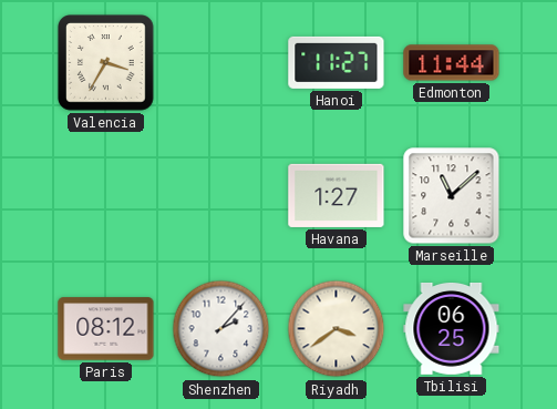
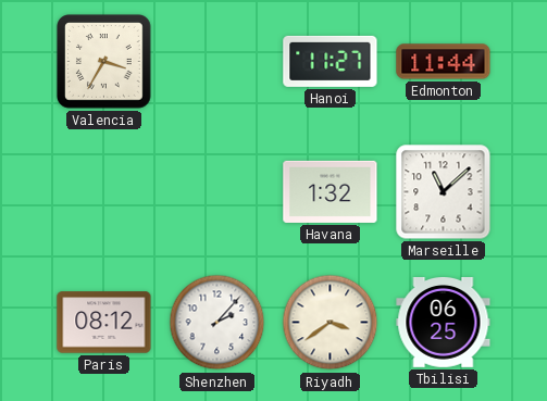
Havana: 1:27 -> 1:32
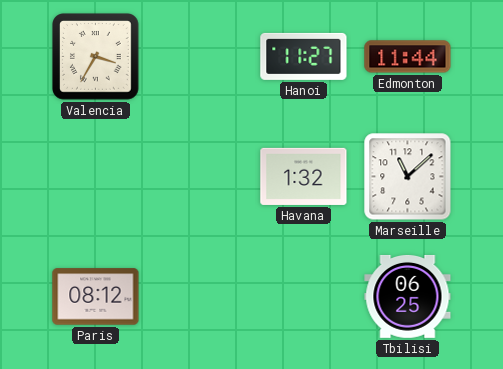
Shenzhen: 2:07 -> none
Riyadh: 3:39 -> none
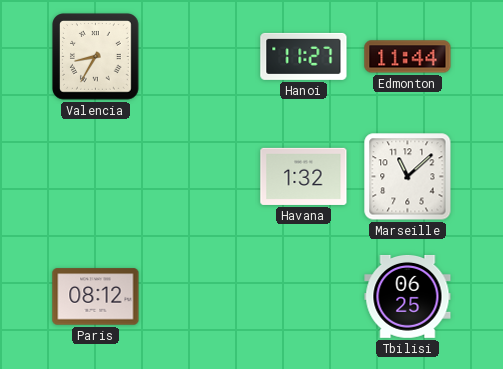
Valencia: 3:35 -> 8:35
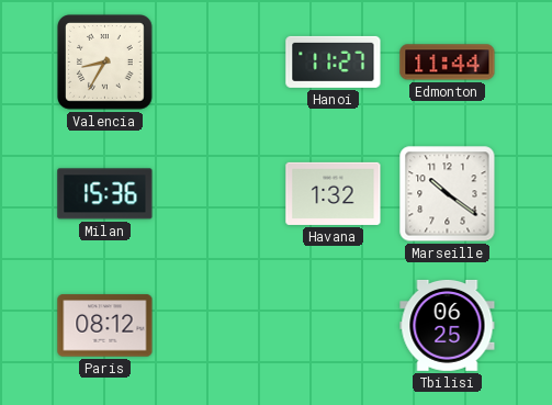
Milan: none -> 15:36
Marseille: 11:08 -> 10:21
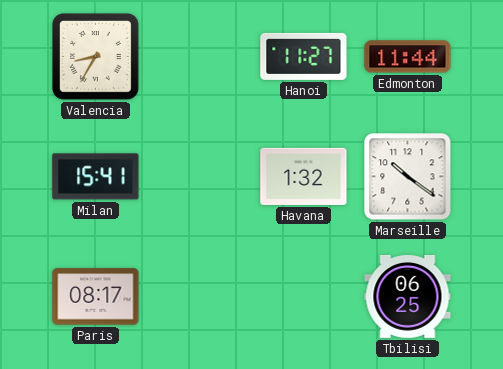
Milan: 15:36 -> 15:41
Paris: 08:12 -> 08:17
